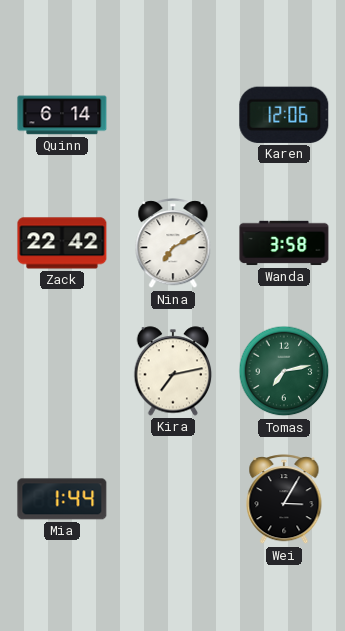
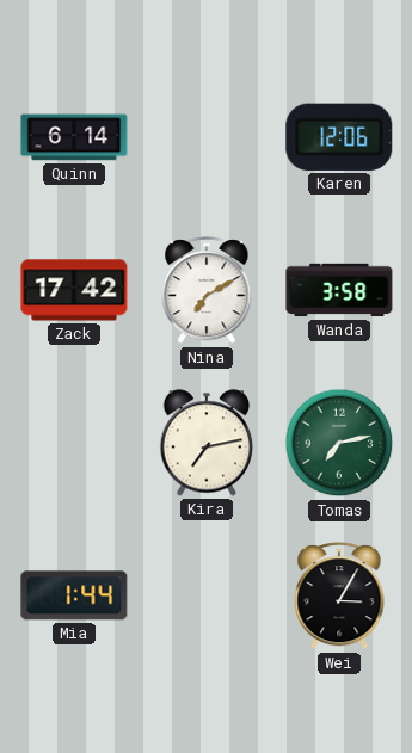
Zack: 22:42 -> 17:42
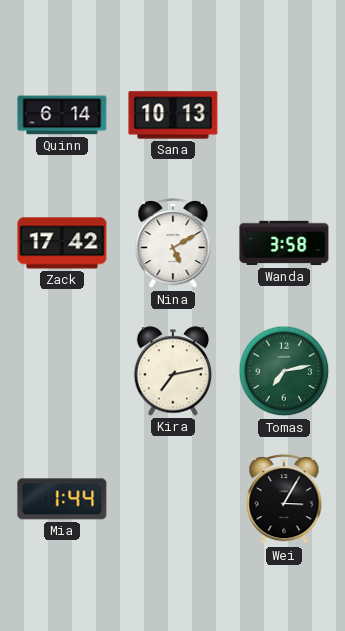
Sana: none -> 10:13
Karen: 12:06 -> none
Nina: 7:10 -> 5:10
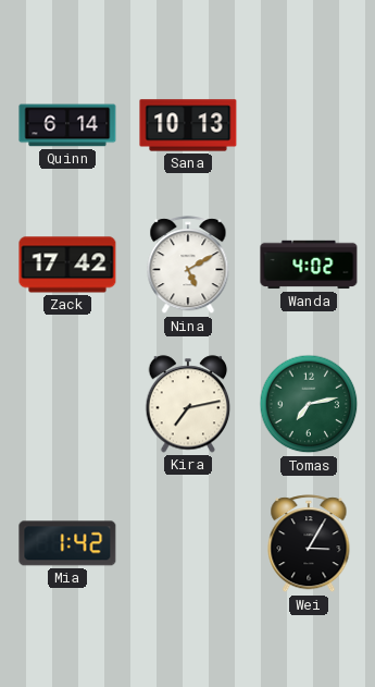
Wanda: 3:58 -> 4:02
Mia: 1:44 -> 1:42
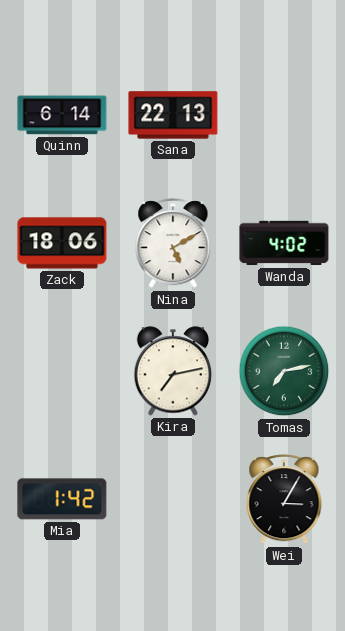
Sana: 10:13 -> 22:13
Zack: 17:42 -> 18:06
